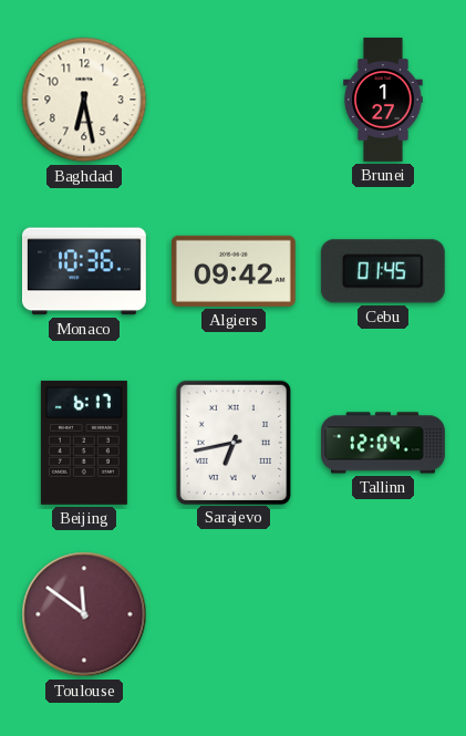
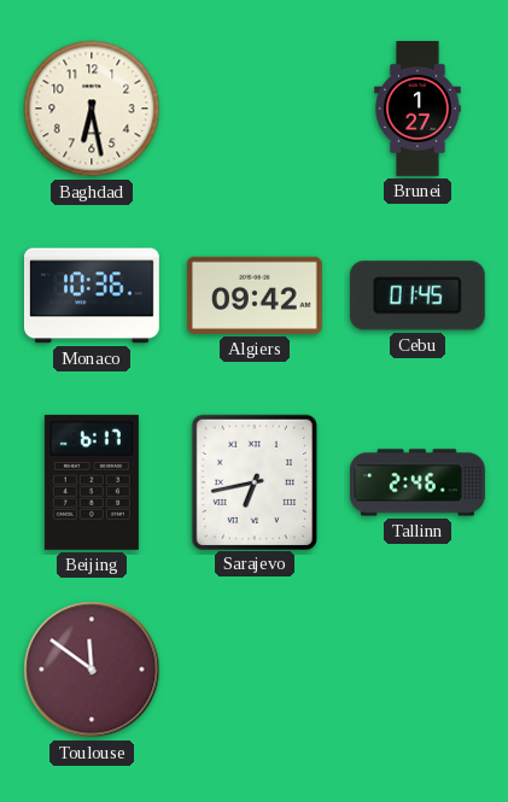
Tallinn: 12:04 -> 2:46
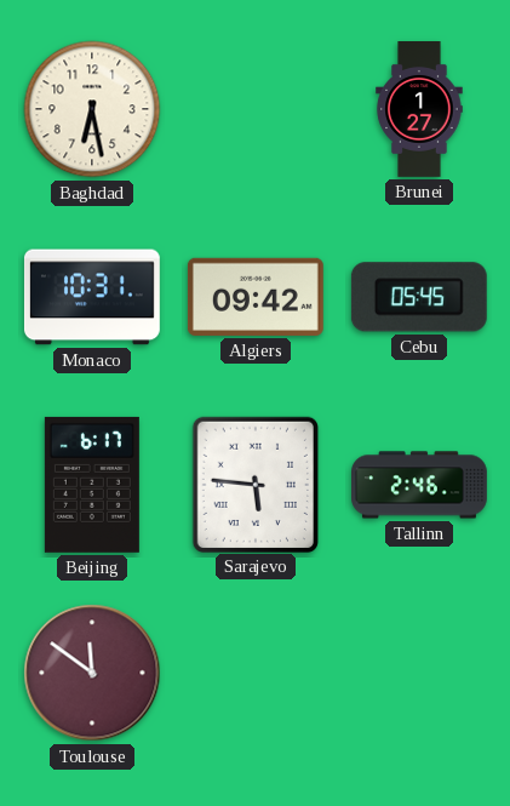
Monaco: 10:36 -> 10:31
Cebu: 01:45 -> 05:45
Sarajevo: 6:43 -> 5:46
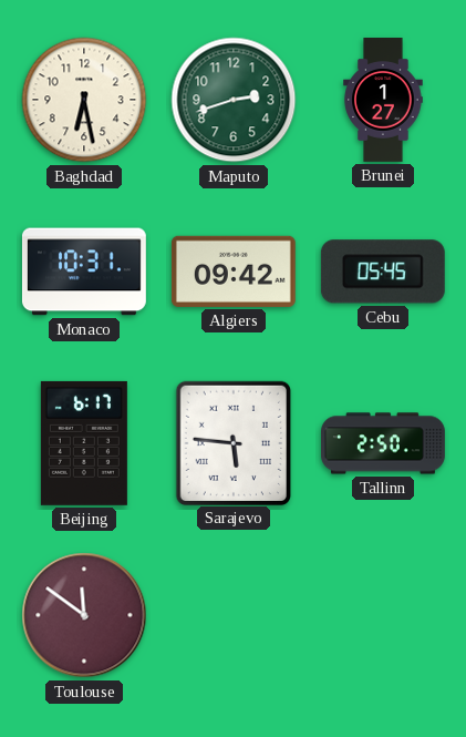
Maputo: none -> 2:42
Tallinn: 2:46 -> 2:50
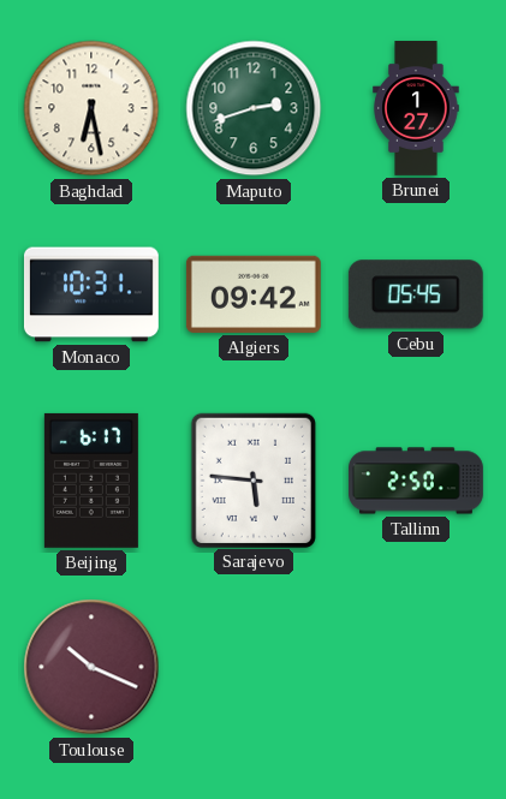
Toulouse: 11:51 -> 10:19
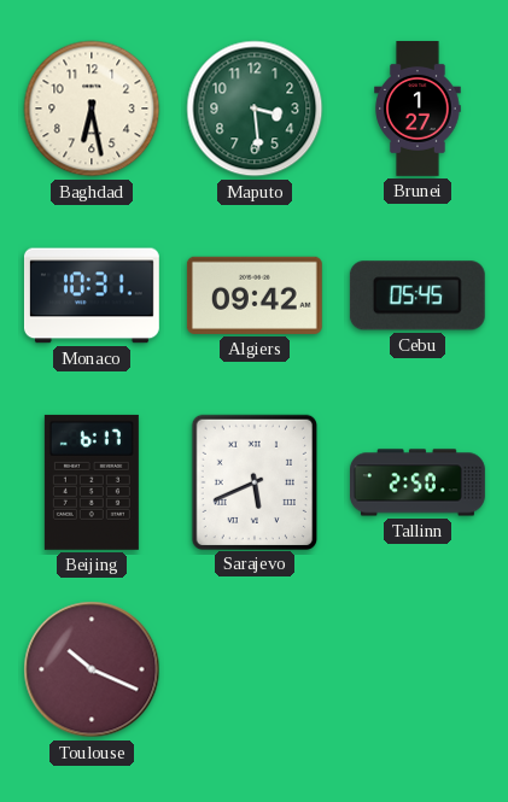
Maputo: 2:42 -> 3:29
Sarajevo: 5:46 -> 5:41
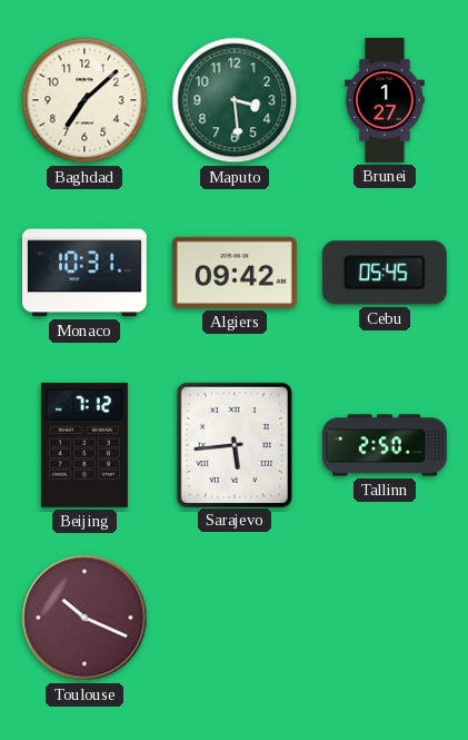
Baghdad: 6:28 -> 7:08
Beijing: 6:17 -> 7:12
Sarajevo: 5:41 -> 5:44
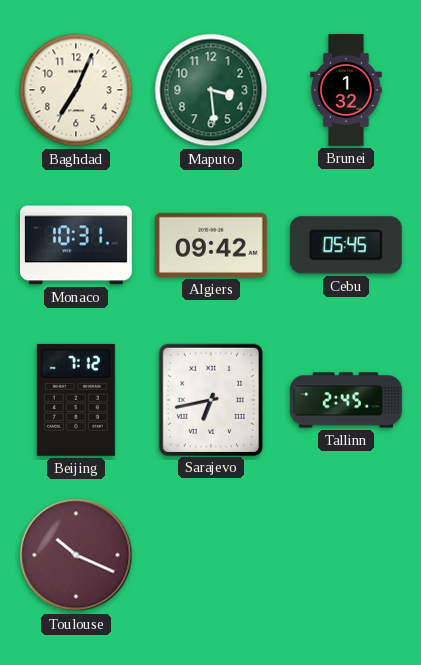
Baghdad: 7:08 -> 7:04
Brunei: 1:27 -> 1:32
Sarajevo: 5:44 -> 6:43
Tallinn: 2:50 -> 2:45
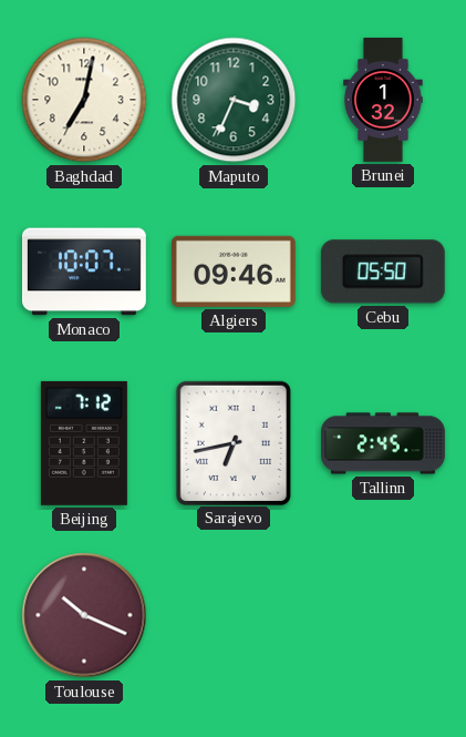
Baghdad: 7:04 -> 7:02
Maputo: 3:29 -> 3:34
Monaco: 10:31 -> 10:07
Algiers: 09:42 -> 09:46
Cebu: 05:45 -> 05:50
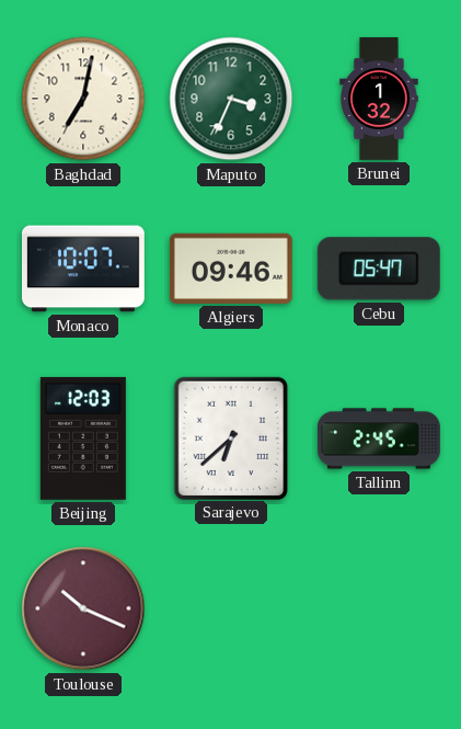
Cebu: 05:50 -> 05:47
Beijing: 7:12 -> 12:03
Sarajevo: 6:43 -> 6:38
